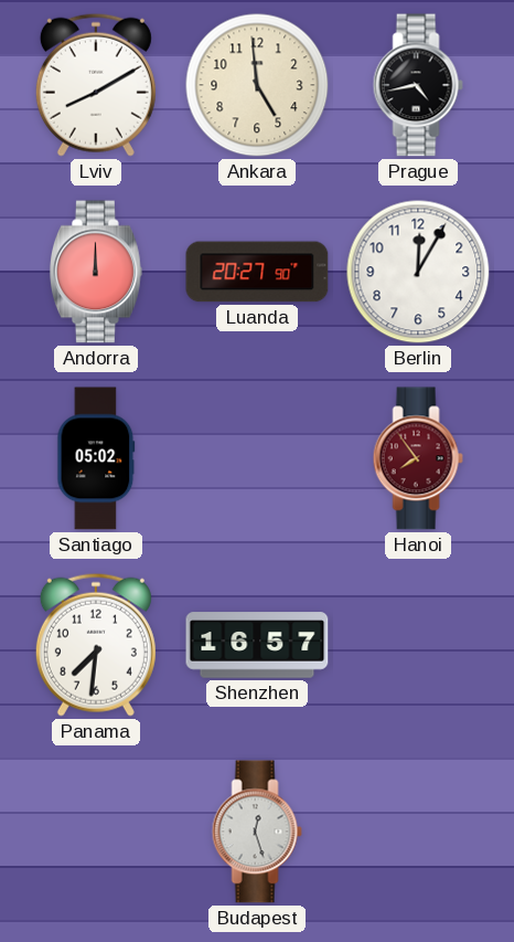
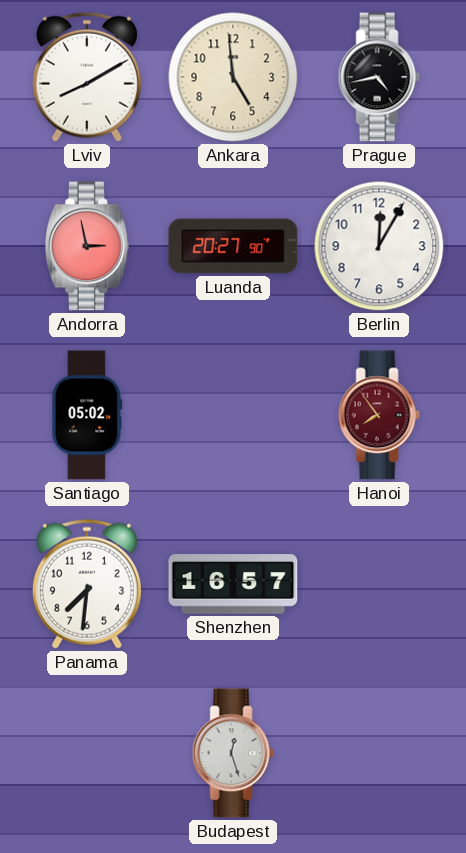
Andorra: 12:00 -> 2:58
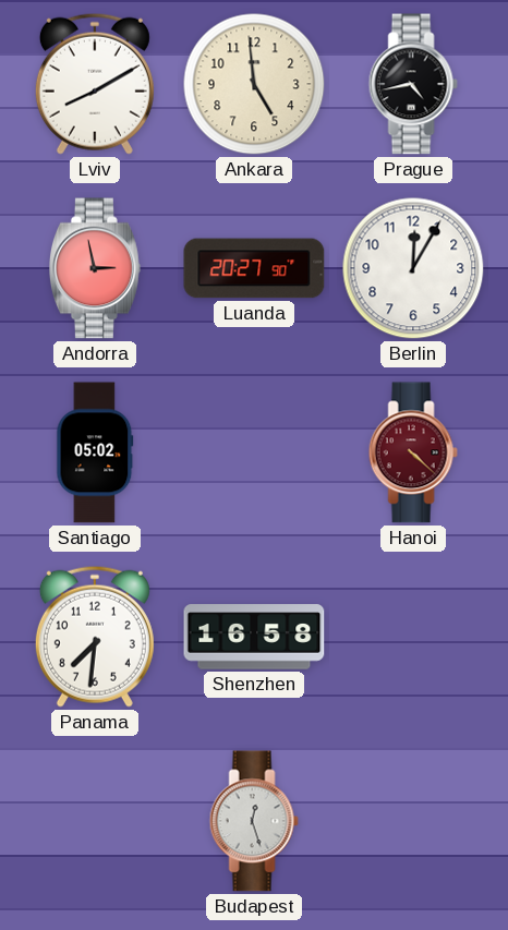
Hanoi: 7:54 -> 4:22
Shenzhen: 16:57 -> 16:58
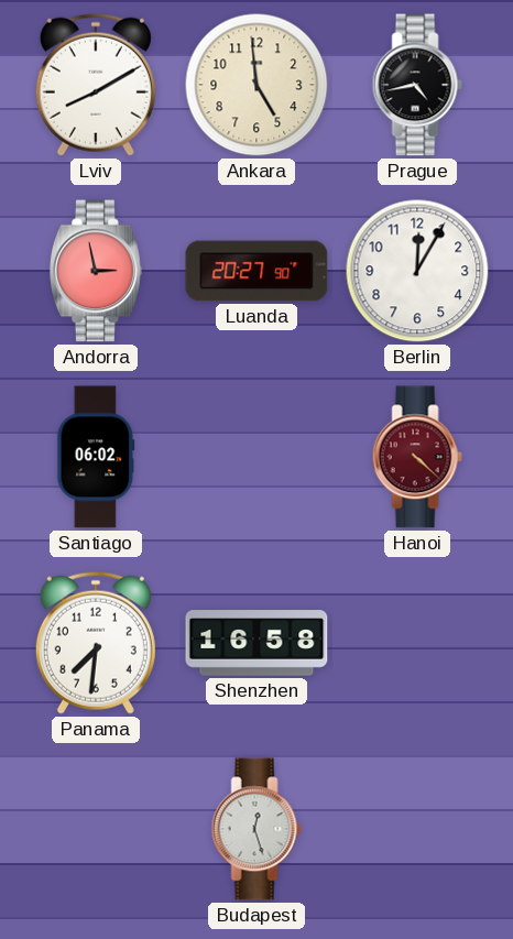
Santiago: 05:02 -> 06:02
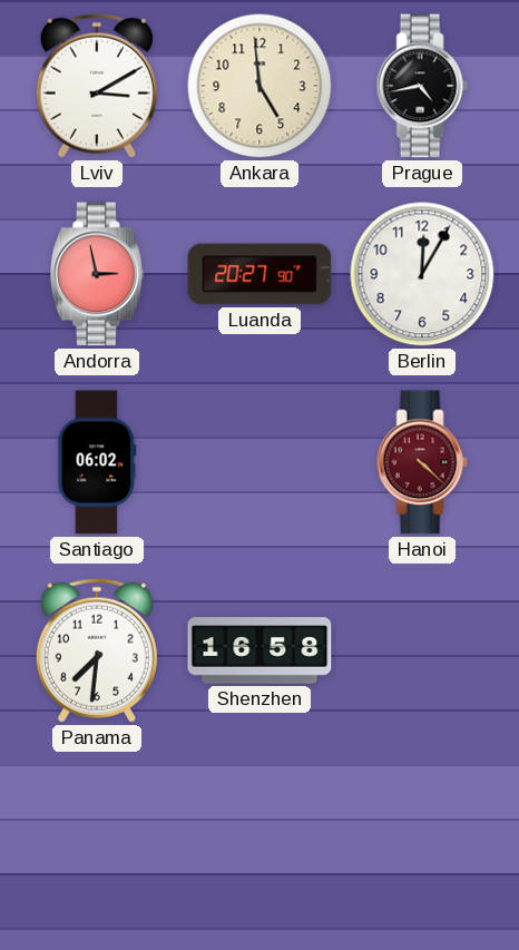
Lviv: 8:10 -> 3:10
Budapest: 12:27 -> none
